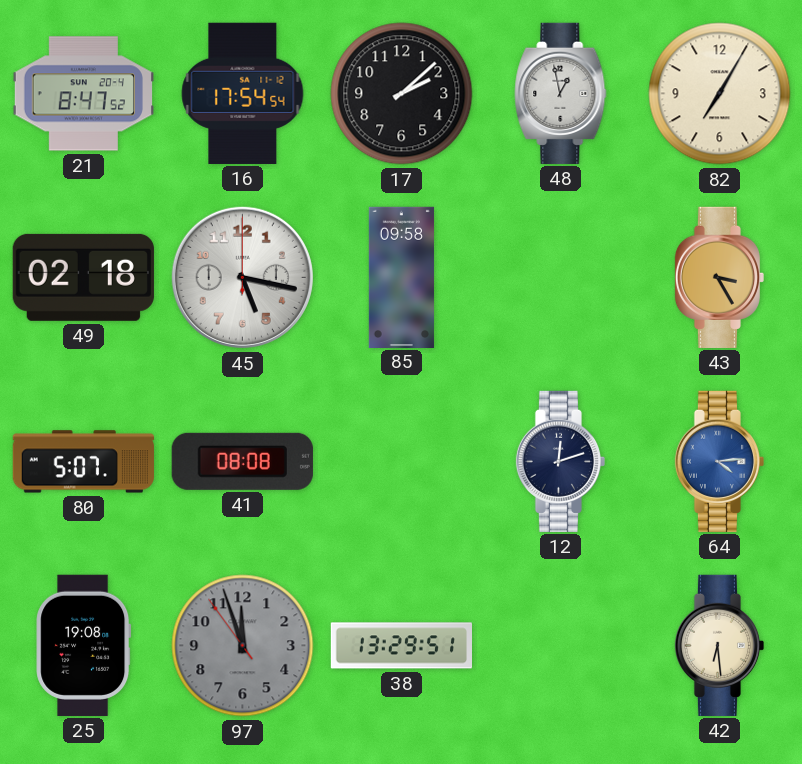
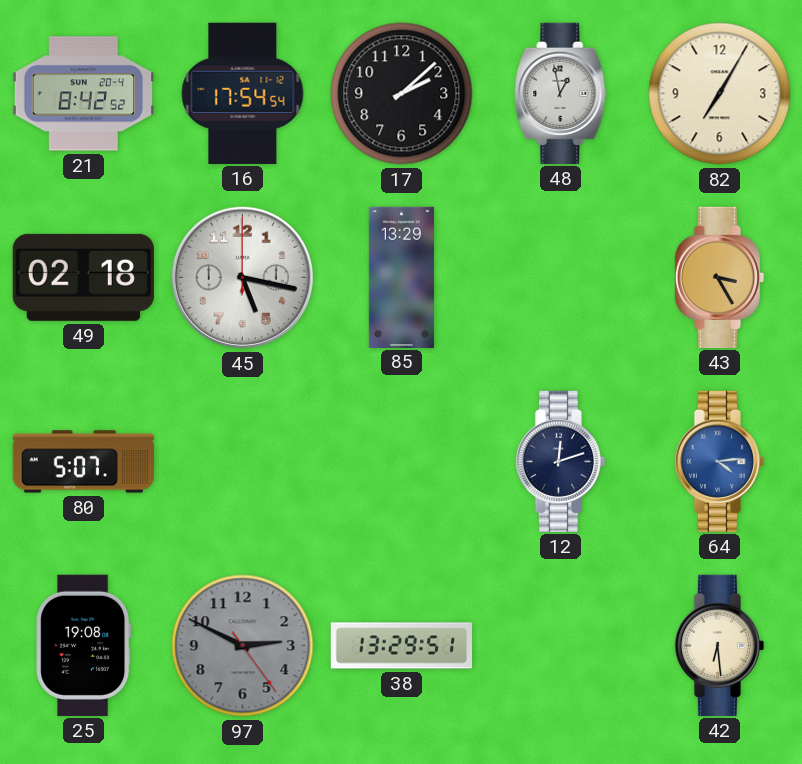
21: 8:47 -> 8:42
85: 09:58 -> 13:29
41: 08:08 -> none
97: 11:56 -> 2:49
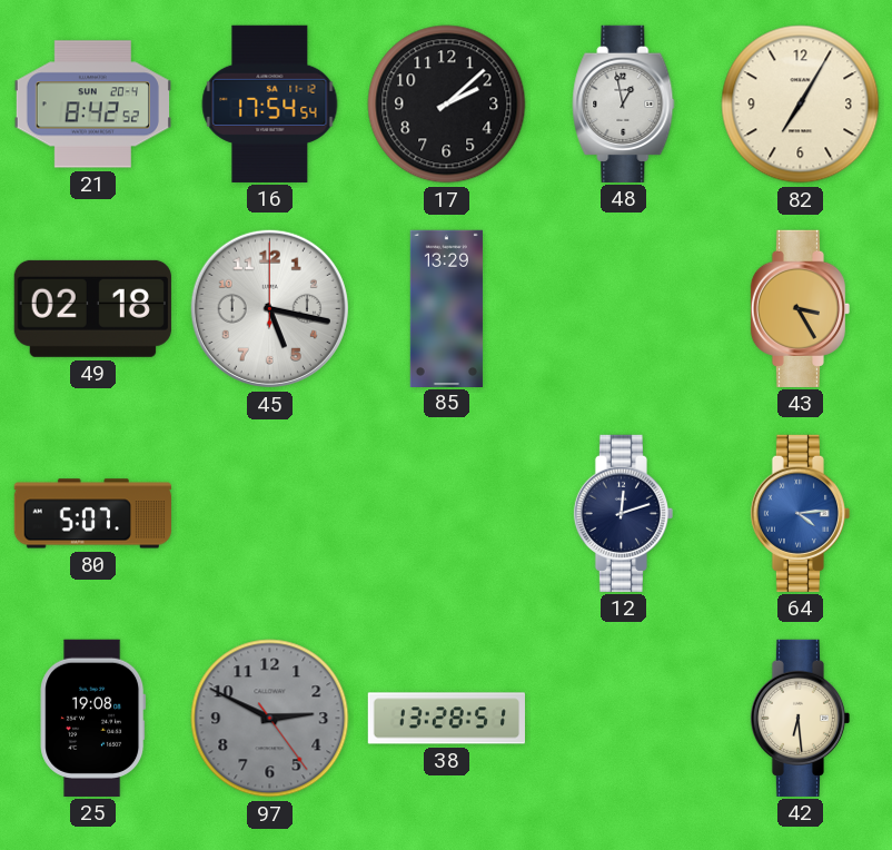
38: 13:29 -> 13:28
